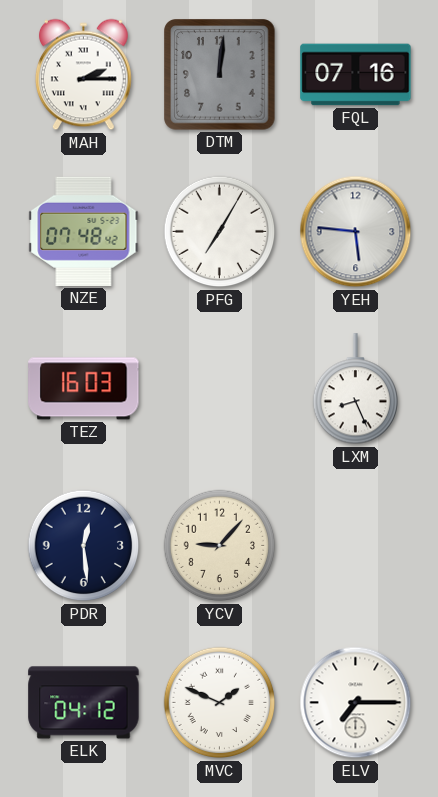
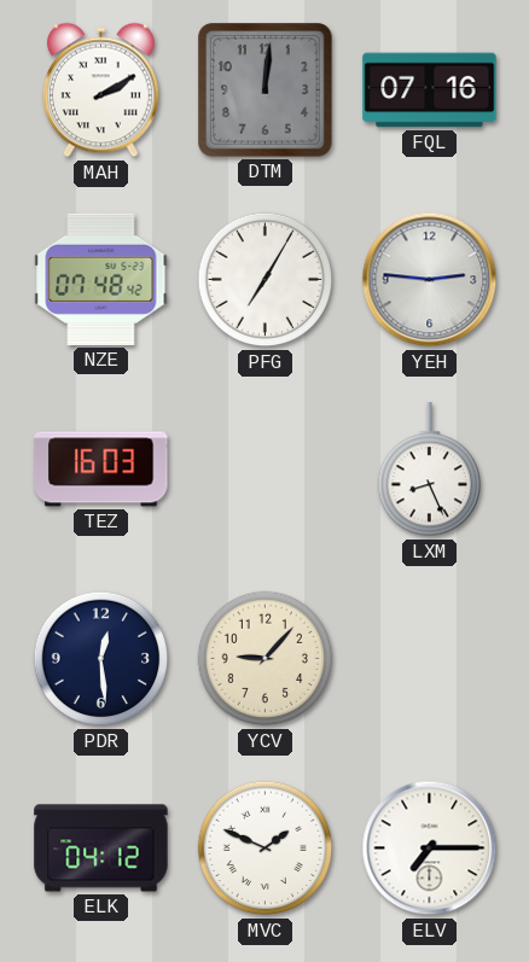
MAH: 2:15 -> 2:10
YEH: 5:46 -> 2:46
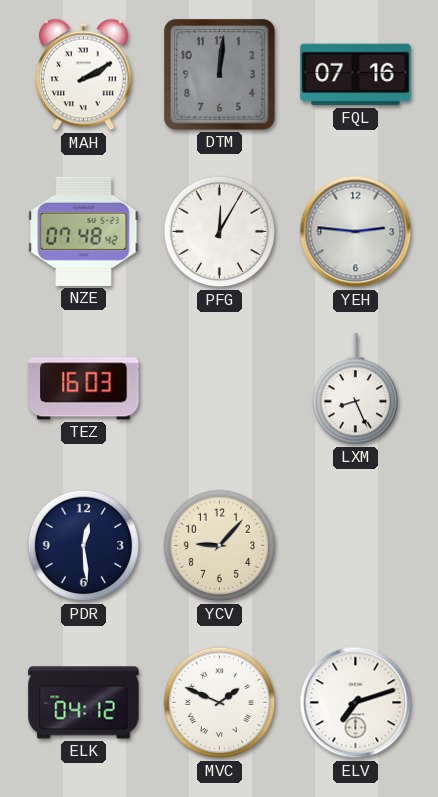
PFG: 7:05 -> 12:05
ELV: 7:15 -> 7:12
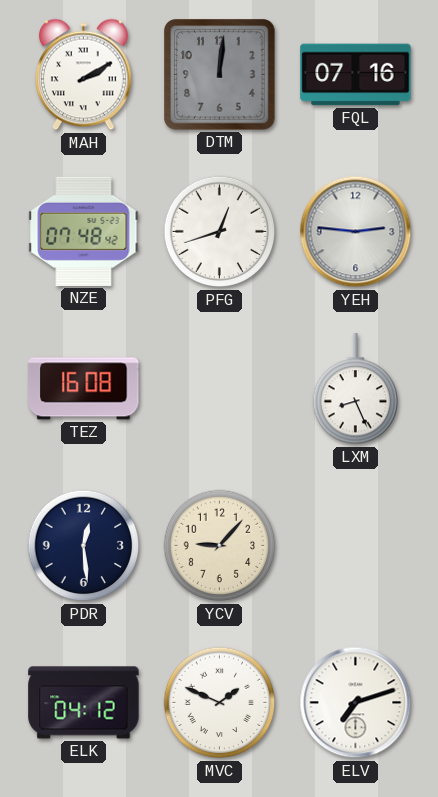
PFG: 12:05 -> 12:42
TEZ: 16:03 -> 16:08
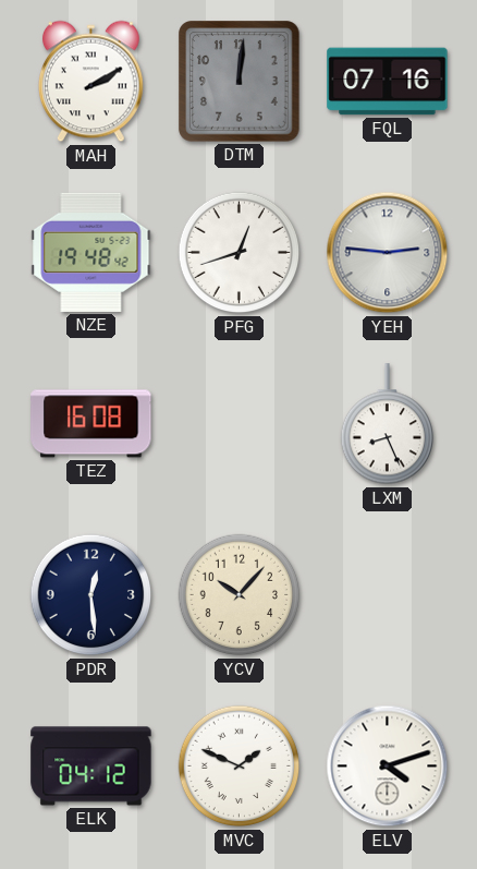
NZE: 07:48 -> 19:48
YCV: 9:07 -> 10:07
ELV: 7:12 -> 4:12
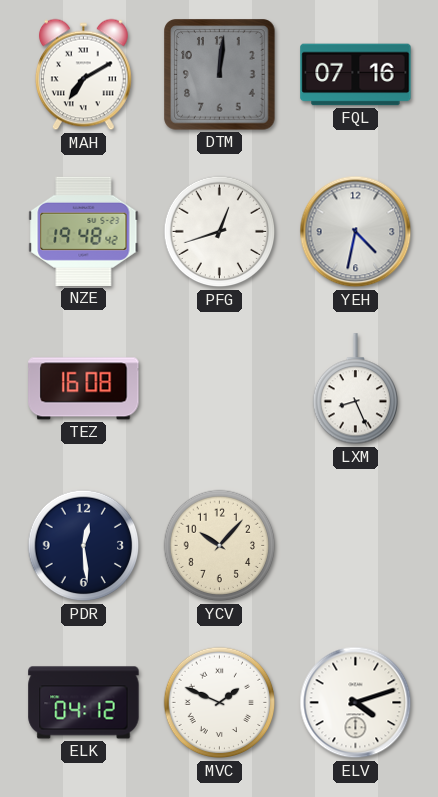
MAH: 2:10 -> 7:10
YEH: 2:46 -> 4:32
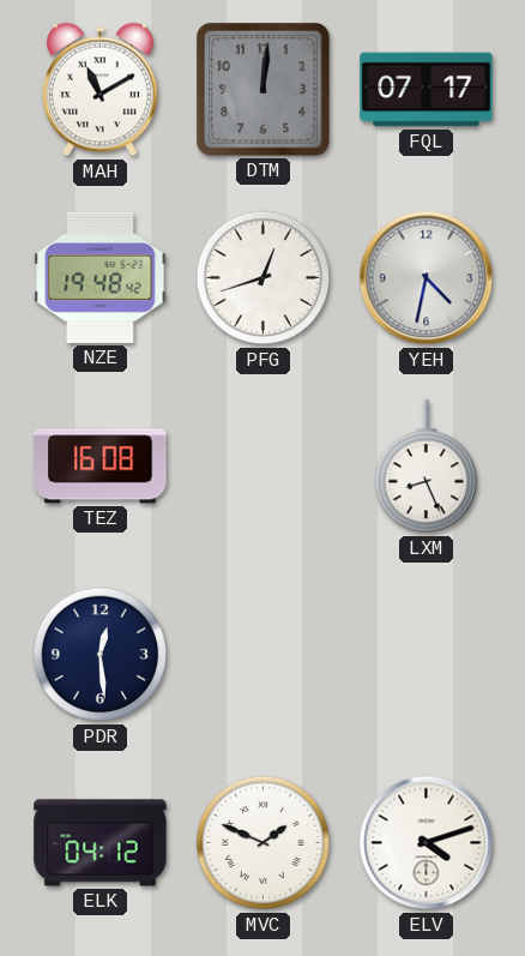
MAH: 7:10 -> 11:10
FQL: 07:16 -> 07:17
YCV: 10:07 -> none
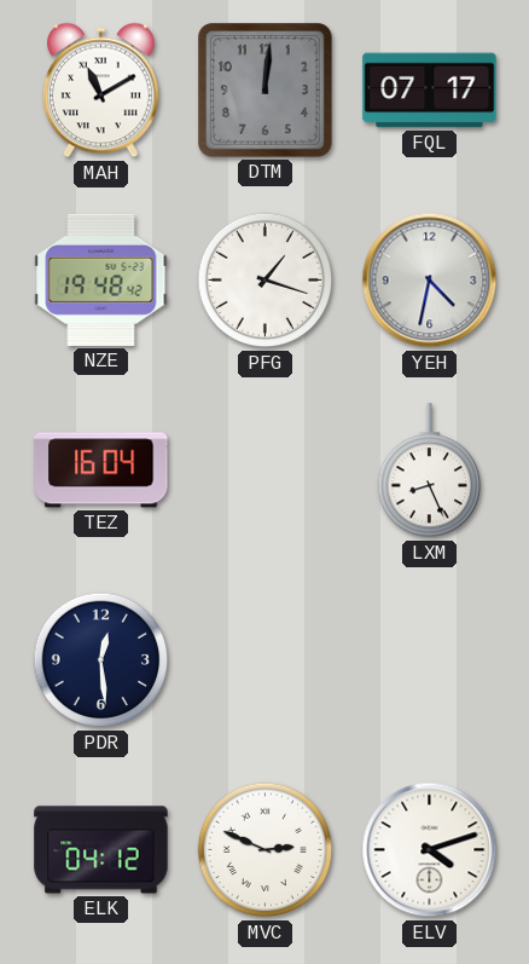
PFG: 12:42 -> 1:18
TEZ: 16:08 -> 16:04
MVC: 1:49 -> 2:49
